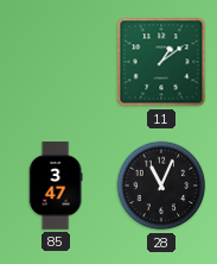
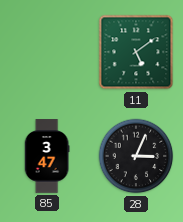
11: 1:09 -> 5:09
28: 11:04 -> 3:04
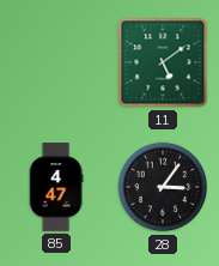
85: 3:47 -> 4:47
28: 3:04 -> 3:06
